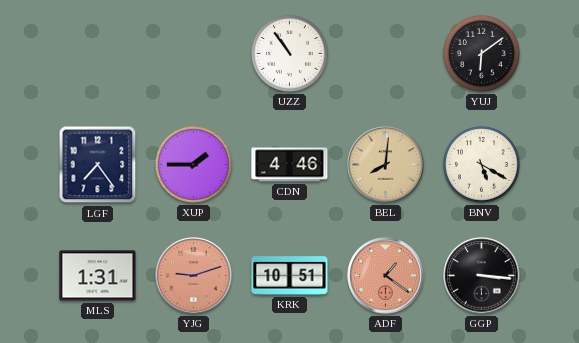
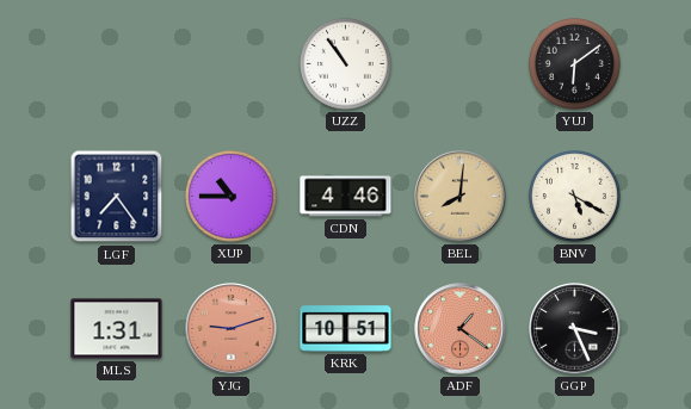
XUP: 1:45 -> 10:45
GGP: 3:16 -> 3:26
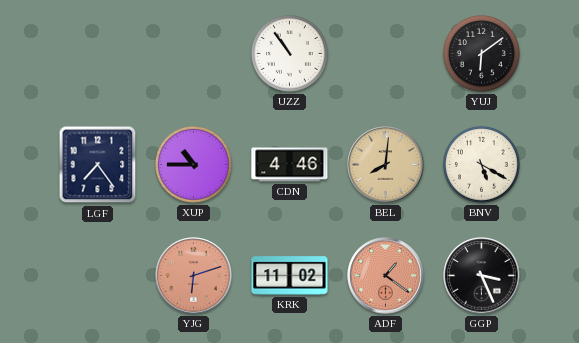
MLS: 1:31 -> none
YJG: 9:12 -> 6:12
KRK: 10:51 -> 11:02
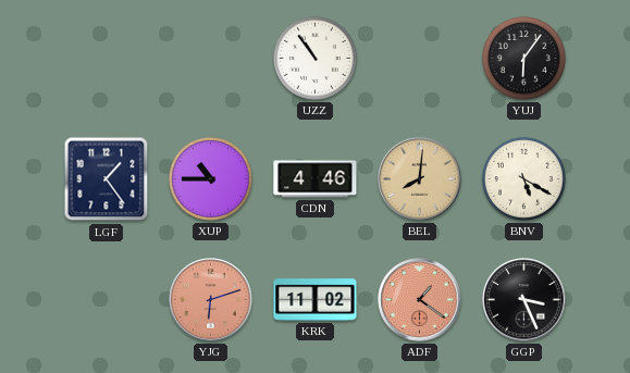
YUJ: 6:09 -> 6:06
LGF: 7:24 -> 1:24
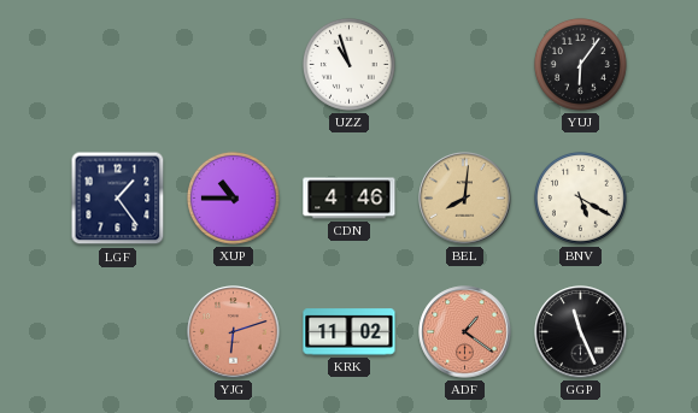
UZZ: 10:54 -> 10:57
GGP: 3:26 -> 11:26
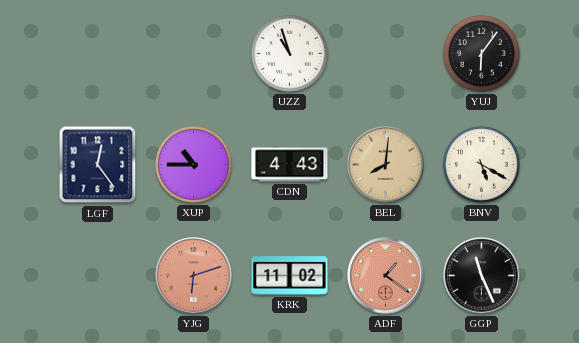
LGF: 1:24 -> 12:24
CDN: 4:46 -> 4:43
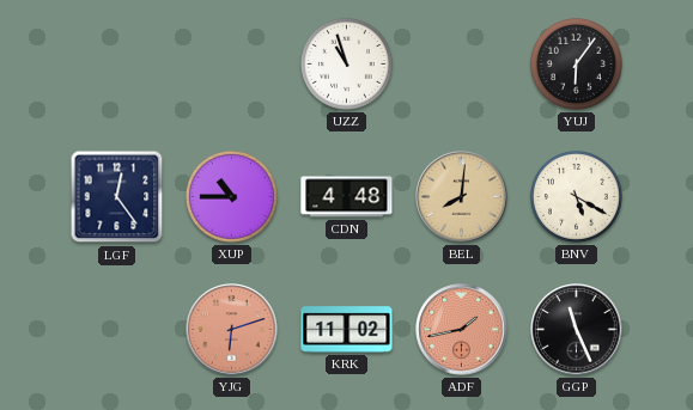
CDN: 4:43 -> 4:48
ADF: 1:21 -> 1:43
